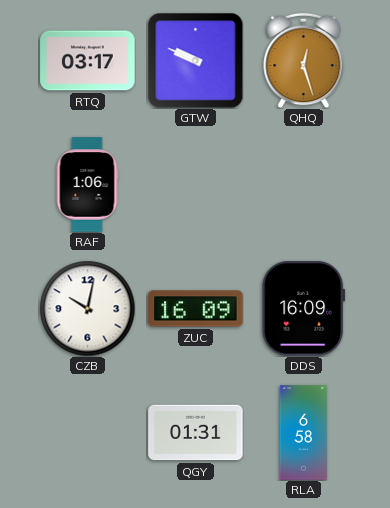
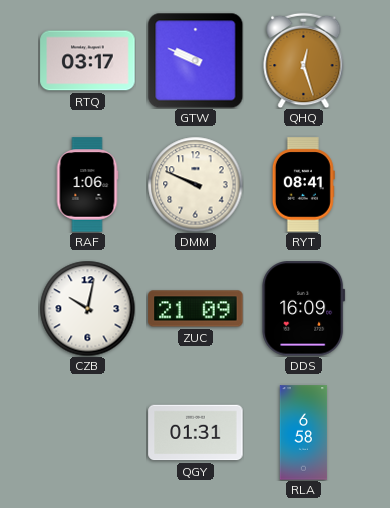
DMM: none -> 9:49
RYT: none -> 08:41
ZUC: 16:09 -> 21:09
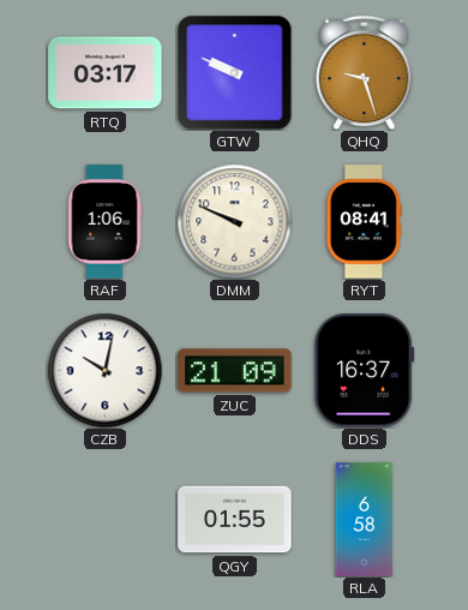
QHQ: 12:27 -> 9:27
DDS: 16:09 -> 16:37
QGY: 01:31 -> 01:55
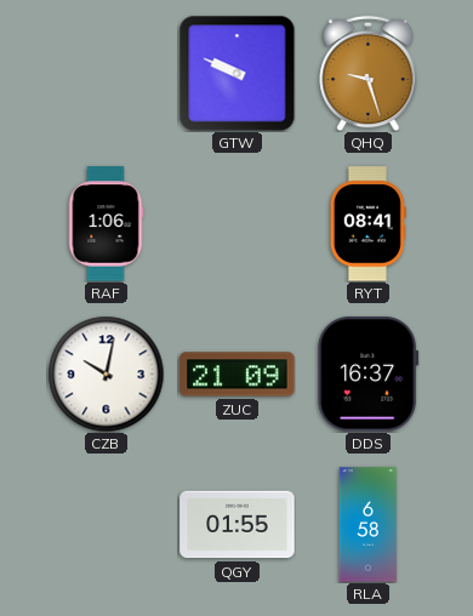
RTQ: 03:17 -> none
DMM: 9:49 -> none
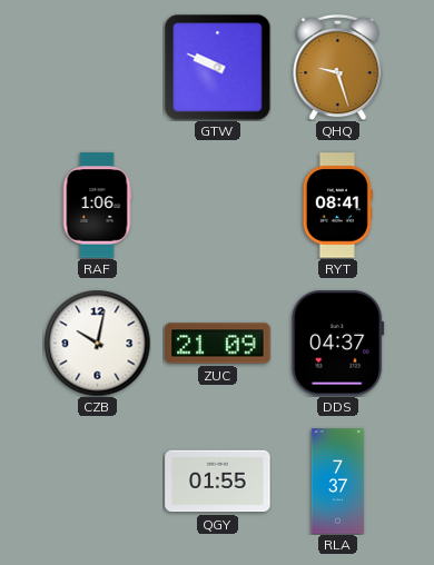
DDS: 16:37 -> 04:37
RLA: 6:58 -> 7:37
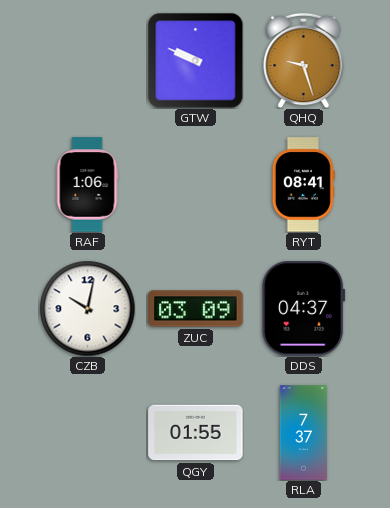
ZUC: 21:09 -> 03:09
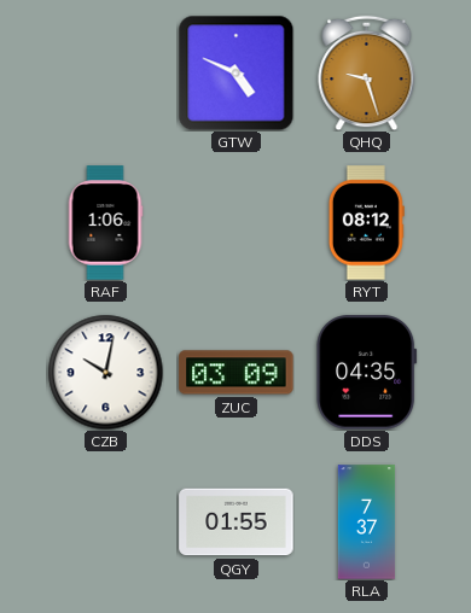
GTW: 9:49 -> 4:49
RYT: 08:41 -> 08:12
DDS: 04:37 -> 04:35
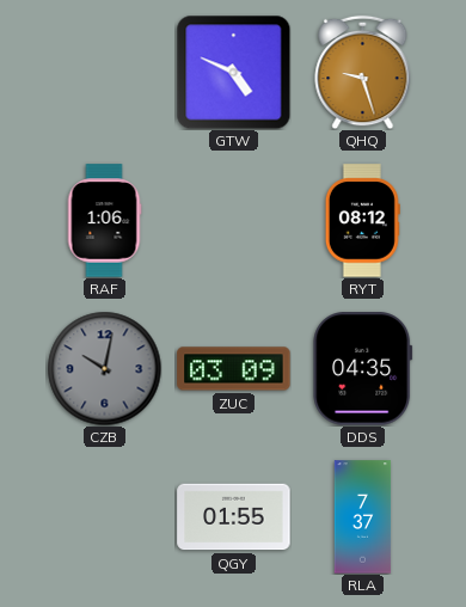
CZB dial: white -> grey
